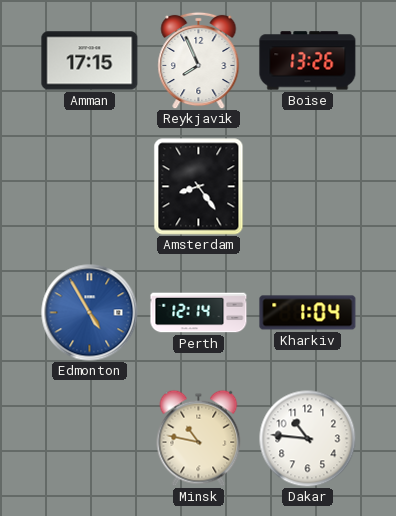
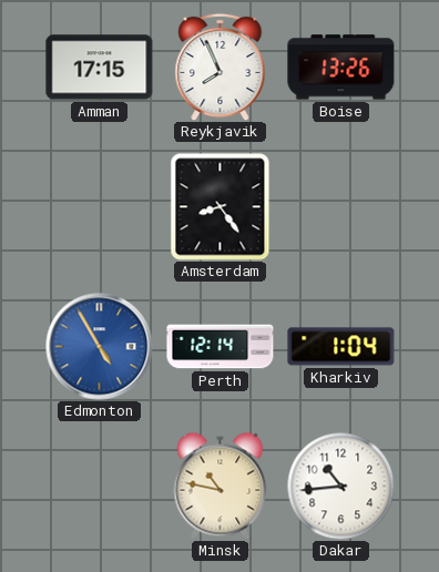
Dakar: 10:46 -> 10:44
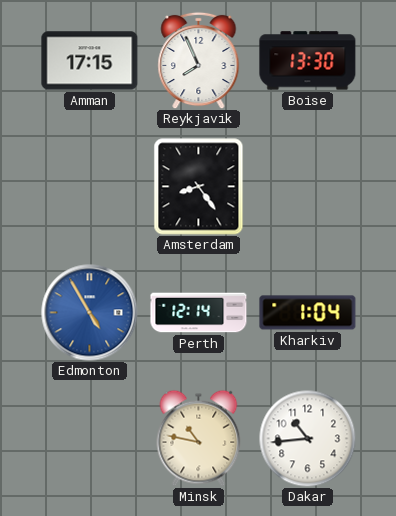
Boise: 13:26 -> 13:30
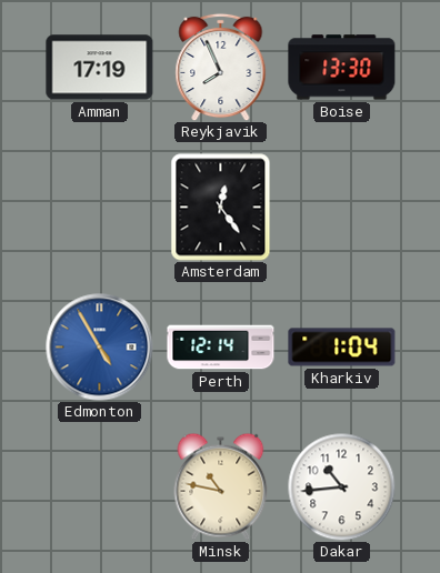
Amman: 17:15 -> 17:19
Amsterdam: 8:24 -> 12:24
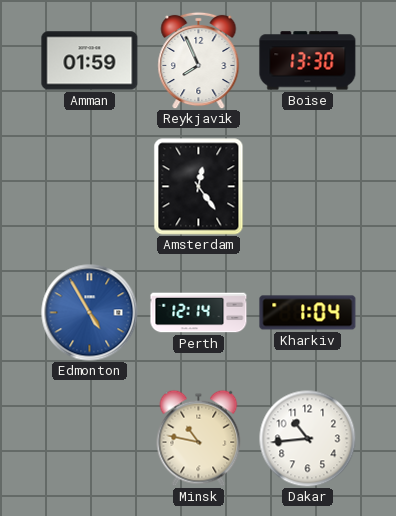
Amman: 17:19 -> 01:59
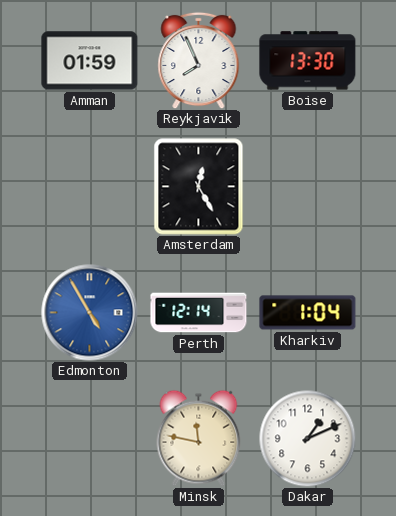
Amsterdam: 12:24 -> 12:25
Minsk: 10:47 -> 11:47
Dakar: 10:44 -> 1:11
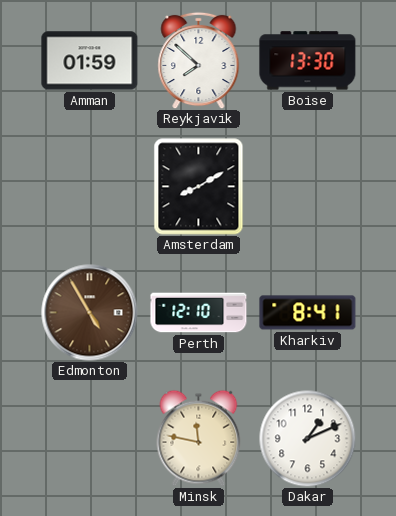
Reykjavik: 7:56 -> 7:52
Amsterdam: 12:25 -> 8:10
Edmonton dial: blue -> brown
Perth: 12:14 -> 12:10
Kharkiv: 1:04 -> 8:41
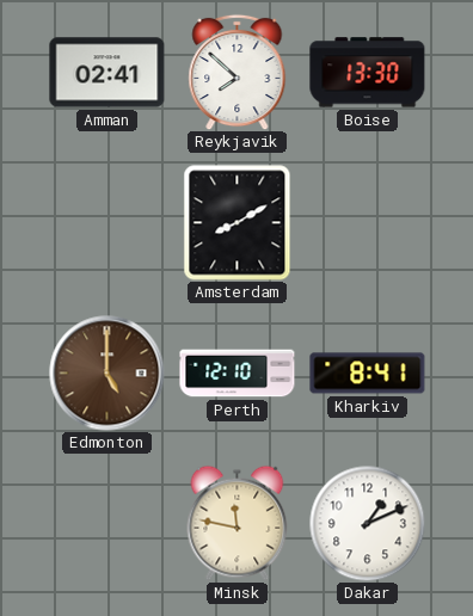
Amman: 01:59 -> 02:41
Edmonton: 4:55 -> 5:00
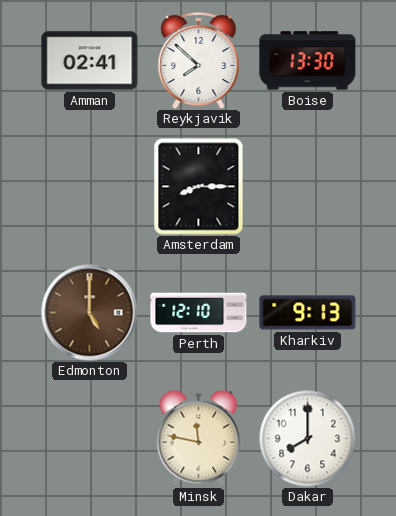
Amsterdam: 8:10 -> 8:15
Kharkiv: 8:41 -> 9:13
Dakar: 1:11 -> 8:00
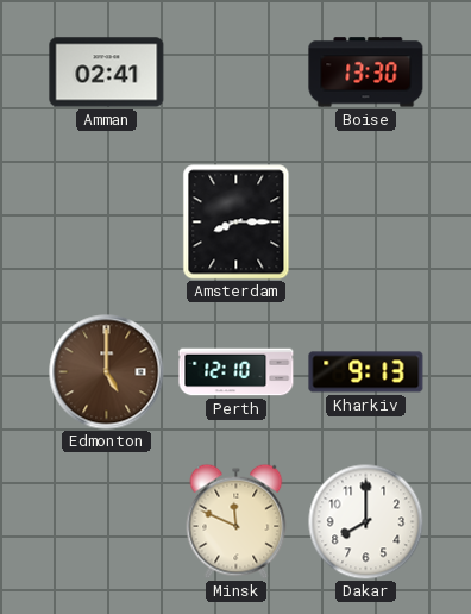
Reykjavik: 7:52 -> none
Minsk: 11:47 -> 11:49
